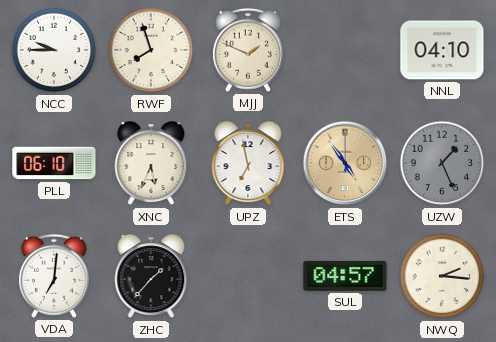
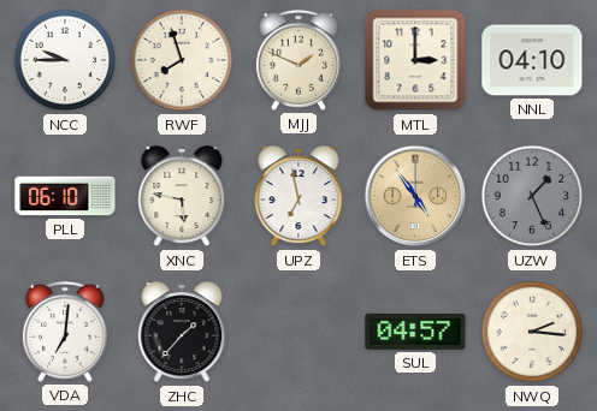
MTL: none -> 3:00
XNC: 5:34 -> 5:47
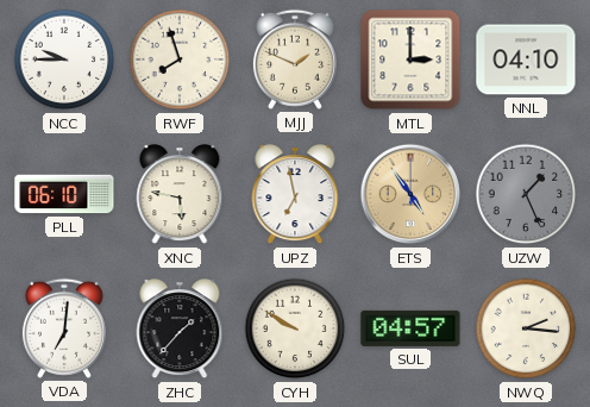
CYH: none -> 9:50
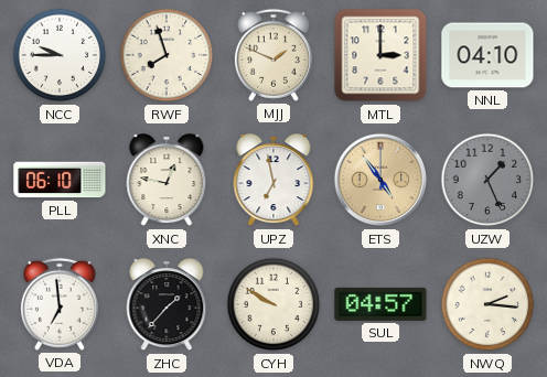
XNC: 5:47 -> 12:47
VDA: 7:01 -> 6:59
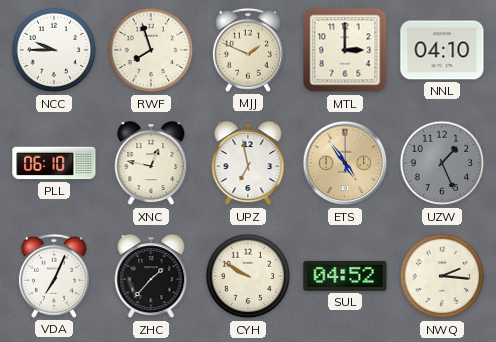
VDA: 6:59 -> 7:04
SUL: 04:57 -> 04:52
